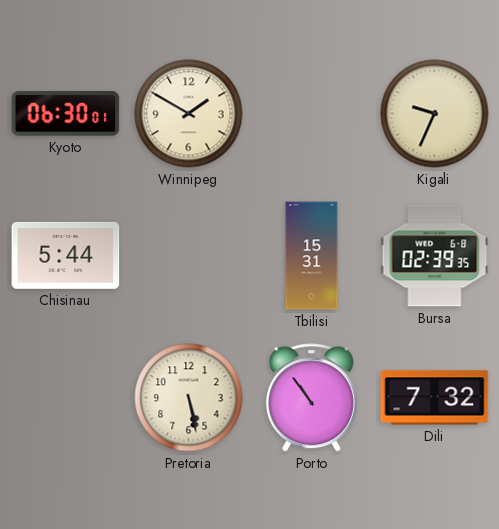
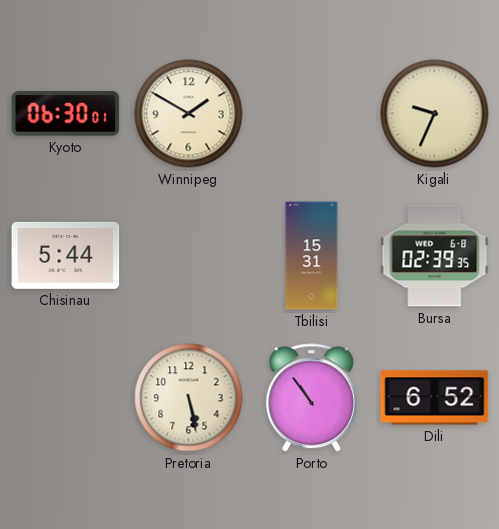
Dili: 7:32 -> 6:52
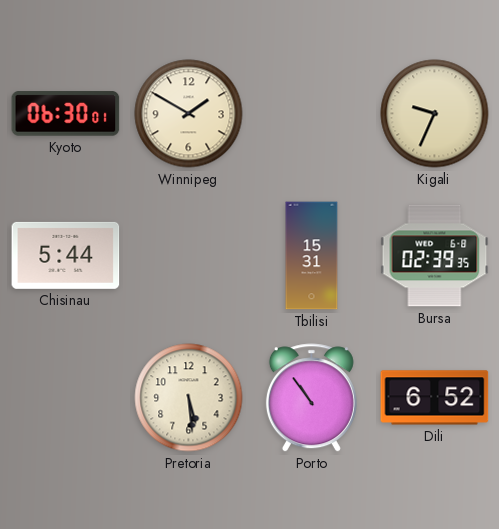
Pretoria: 5:28 -> 5:29
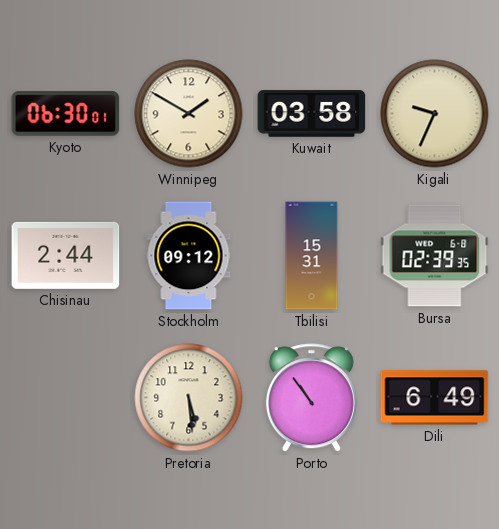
Kuwait: none -> 03:58
Chisinau: 5:44 -> 2:44
Stockholm: none -> 09:12
Dili: 6:52 -> 6:49
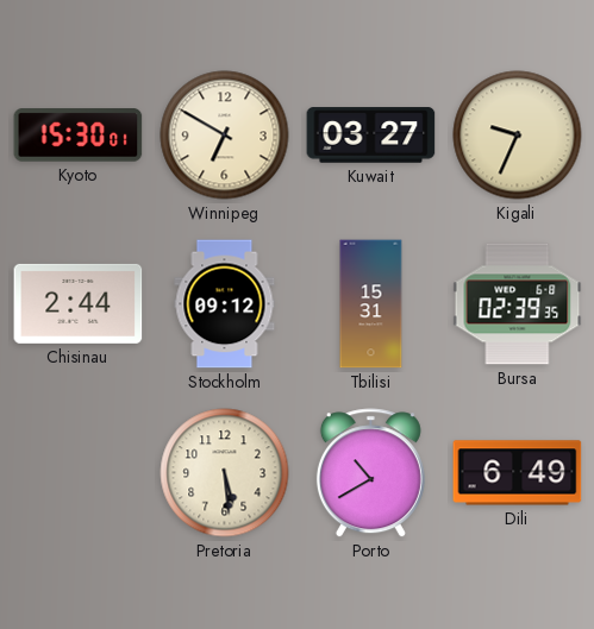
Kyoto: 06:30 -> 15:30
Winnipeg: 1:50 -> 6:50
Kuwait: 03:58 -> 03:27
Porto: 10:54 -> 10:40
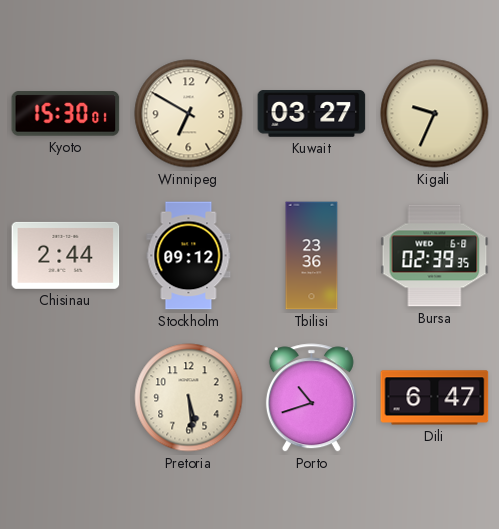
Tbilisi: 15:31 -> 23:36
Porto: 10:40 -> 10:42
Dili: 6:49 -> 6:47
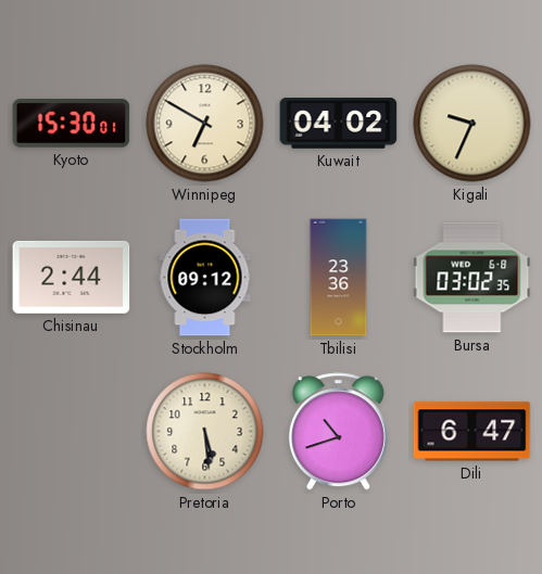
Kuwait: 03:27 -> 04:02
Bursa: 02:39 -> 03:02
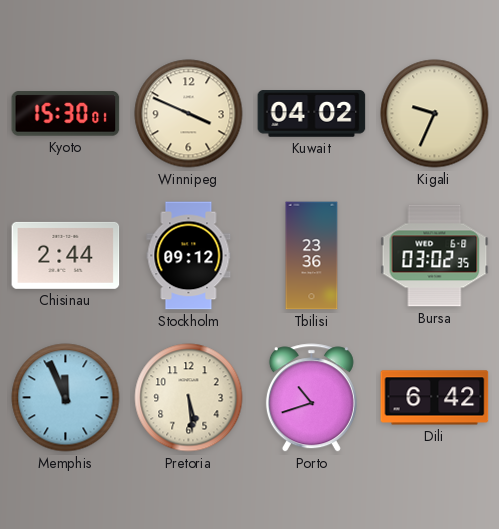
Winnipeg: 6:50 -> 3:49
Memphis: none -> 11:56
Dili: 6:47 -> 6:42
